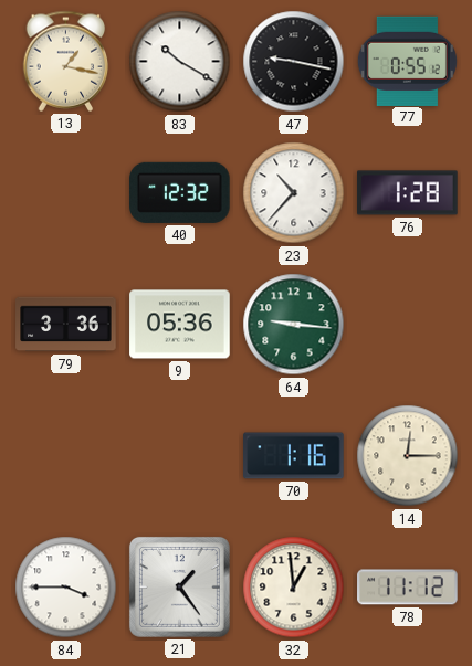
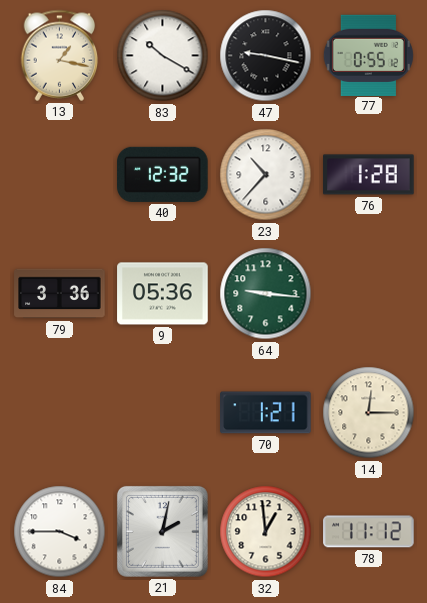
70: 1:16 -> 1:21
21: 1:24 -> 2:02
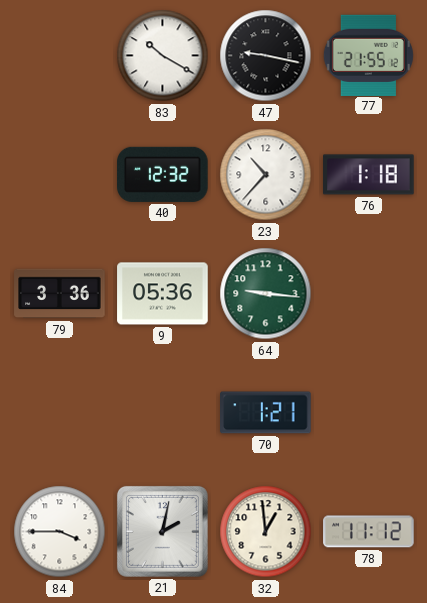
13: 1:17 -> none
77: 0:55 -> 21:55
76: 1:28 -> 1:18
14: 12:15 -> none
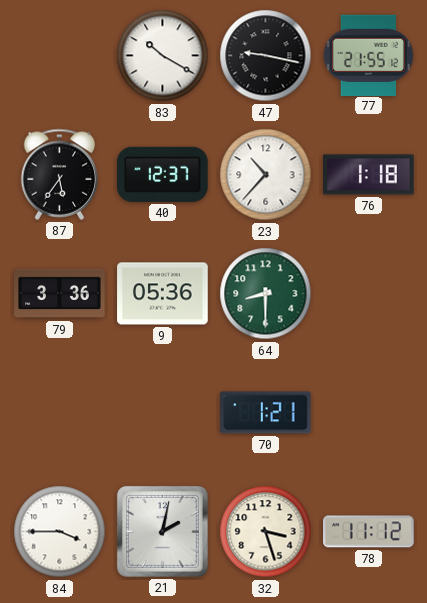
87: none -> 5:36
40: 12:32 -> 12:37
64: 9:16 -> 8:30
32: 12:59 -> 3:27
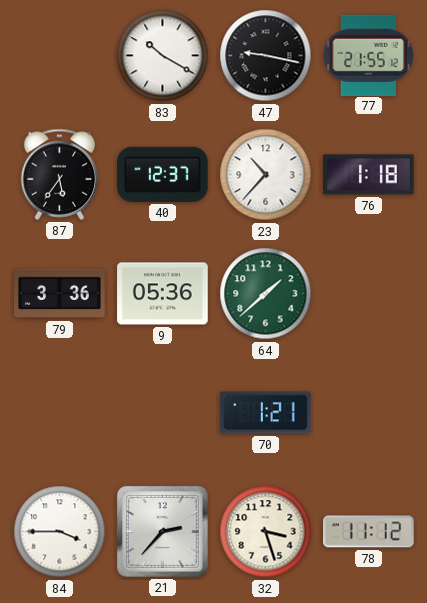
64: 8:30 -> 1:38
21: 2:02 -> 2:37
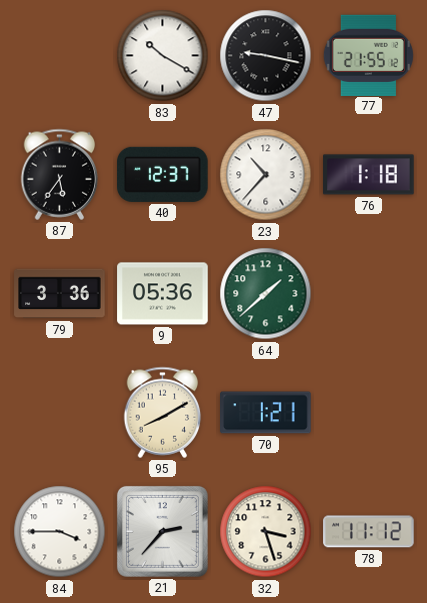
95: none -> 8:10
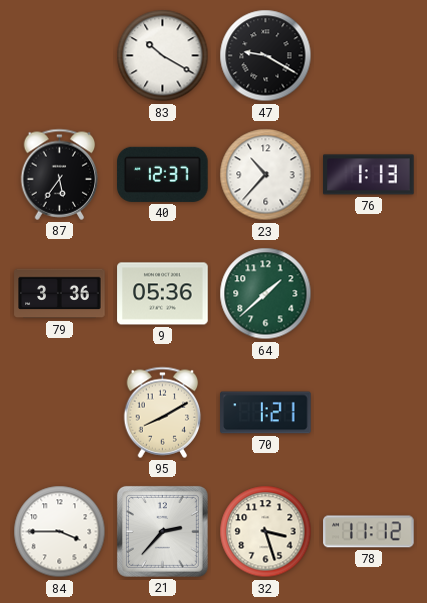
47: 9:17 -> 9:20
77: 21:55 -> none
76: 1:18 -> 1:13
